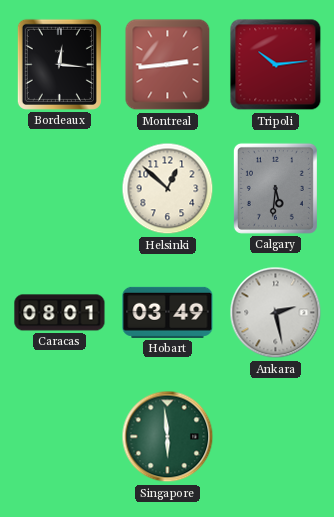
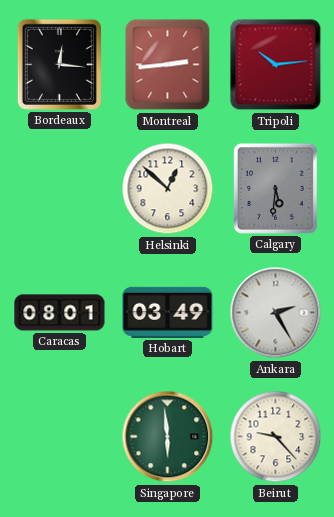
Ankara: 2:28 -> 2:25
Beirut: none -> 9:23
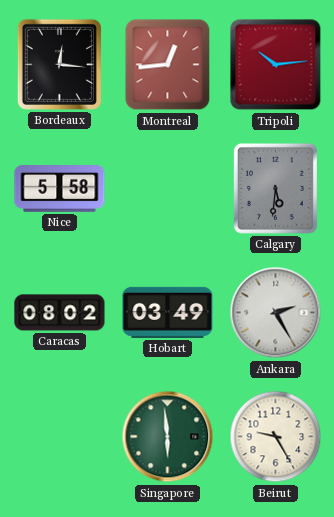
Montreal: 2:44 -> 12:44
Nice: none -> 5:58
Helsinki: 12:52 -> none
Caracas: 08:01 -> 08:02
Beirut: 9:23 -> 9:25
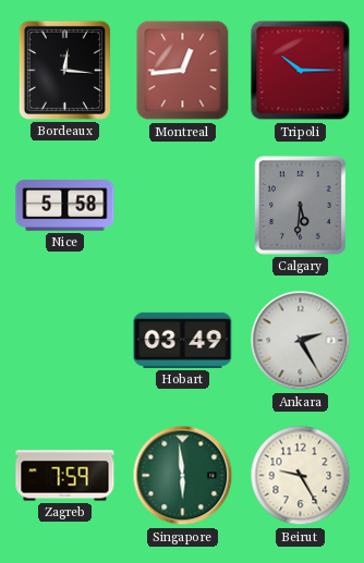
Tripoli: 10:14 -> 10:15
Caracas: 08:02 -> none
Zagreb: none -> 7:59
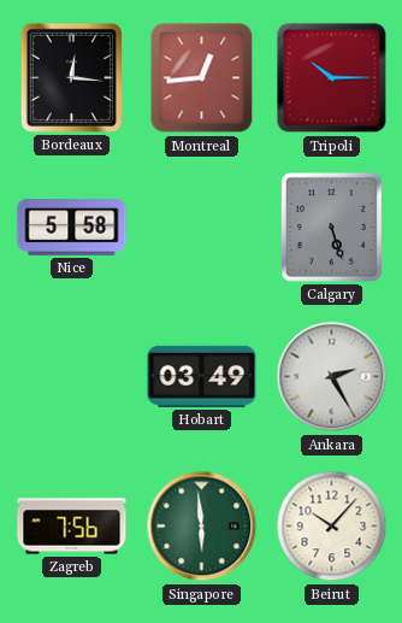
Calgary: 5:31 -> 5:27
Zagreb: 7:59 -> 7:56
Beirut: 9:25 -> 10:07
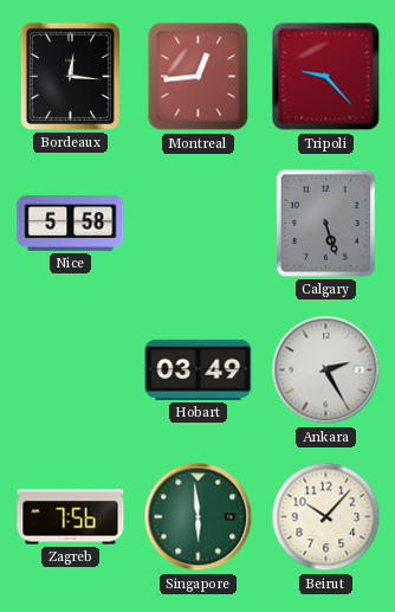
Tripoli: 10:15 -> 9:23
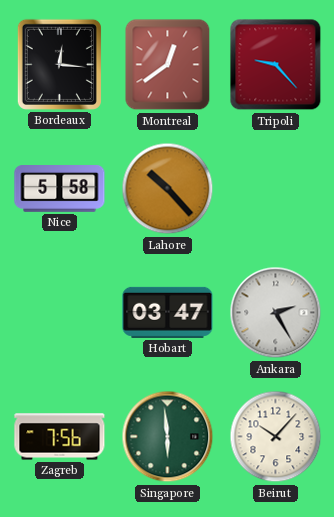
Montreal: 12:44 -> 12:39
Lahore: none -> 10:23
Calgary: 5:27 -> none
Hobart: 03:49 -> 03:47
